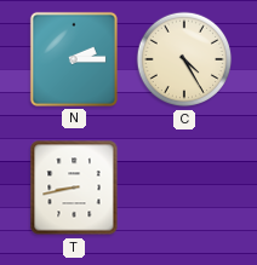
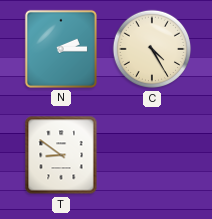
T: 8:43 -> 8:51
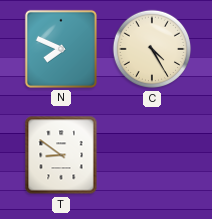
N: 2:15 -> 7:49
